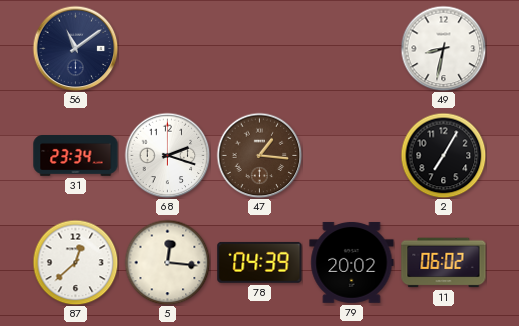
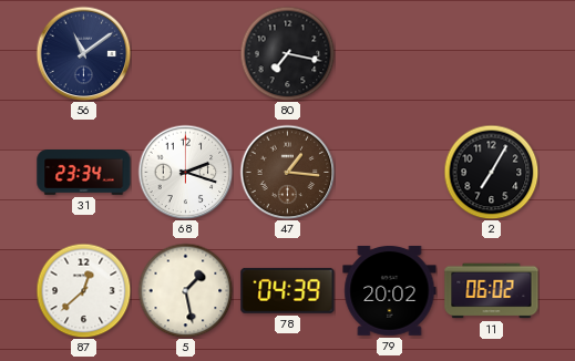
80: none -> 7:17
49: 8:32 -> none
5: 12:16 -> 1:28
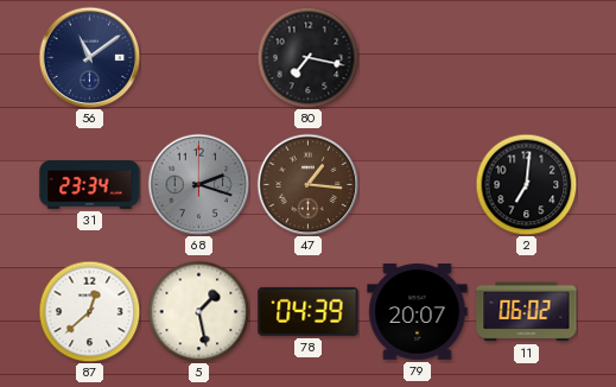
68 dial: white -> grey
2: 7:05 -> 7:01
79: 20:02 -> 20:07
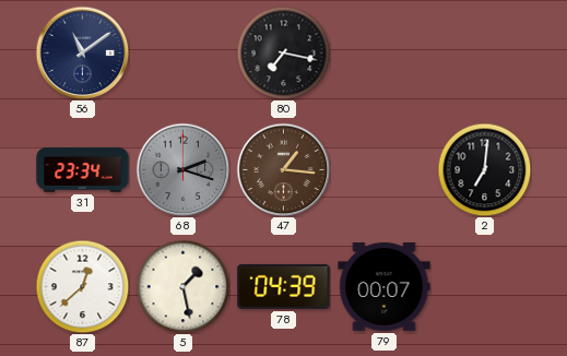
79: 20:07 -> 00:07
11: 06:02 -> none
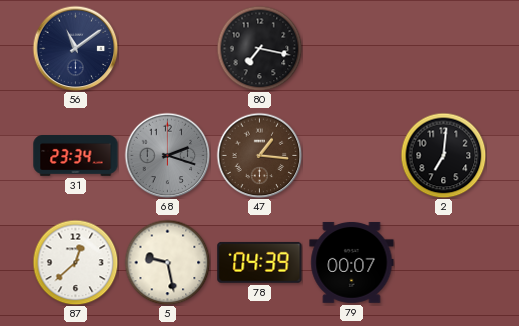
5: 1:28 -> 9:28
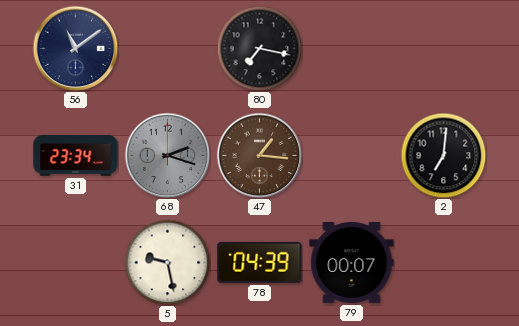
87: 12:38 -> none
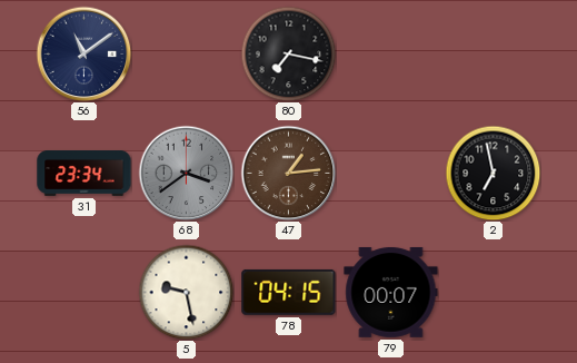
68: 2:18 -> 3:39
47: 1:16 -> 1:14
2: 7:01 -> 6:58
78: 04:39 -> 04:15
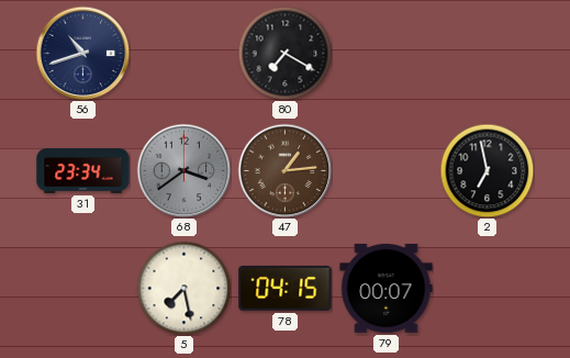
56: 11:09 -> 10:42
80: 7:17 -> 7:20
5: 9:28 -> 7:28
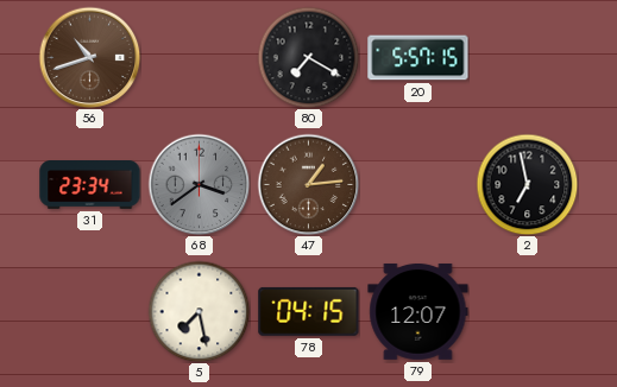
56 dial: navy -> brown
20: none -> 5:57
79: 00:07 -> 12:07
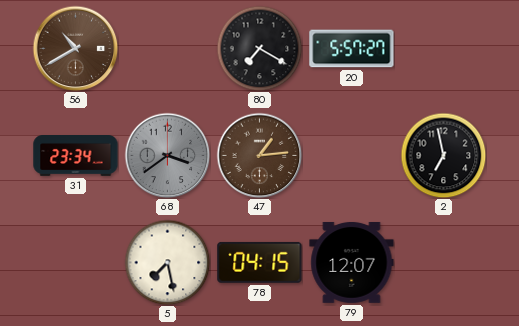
56: 10:42 -> 10:40
20: 5:57:15 -> 5:57:27
